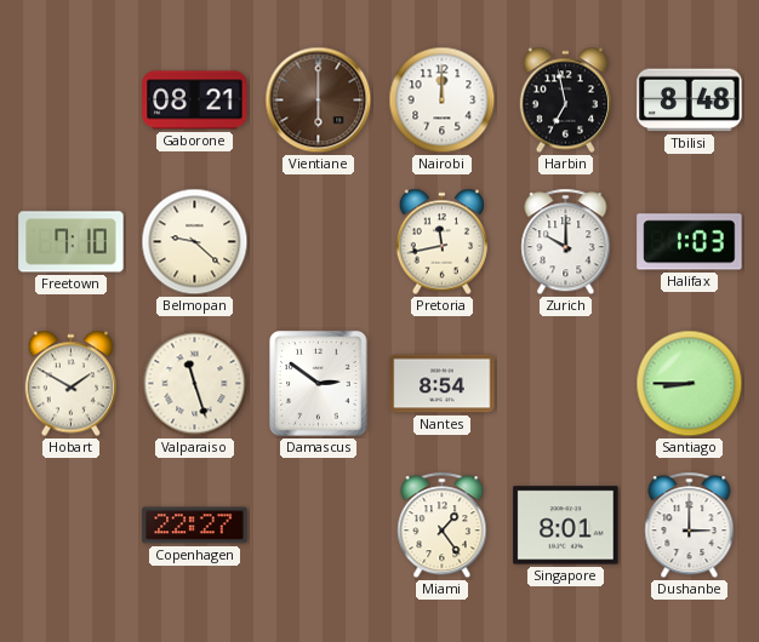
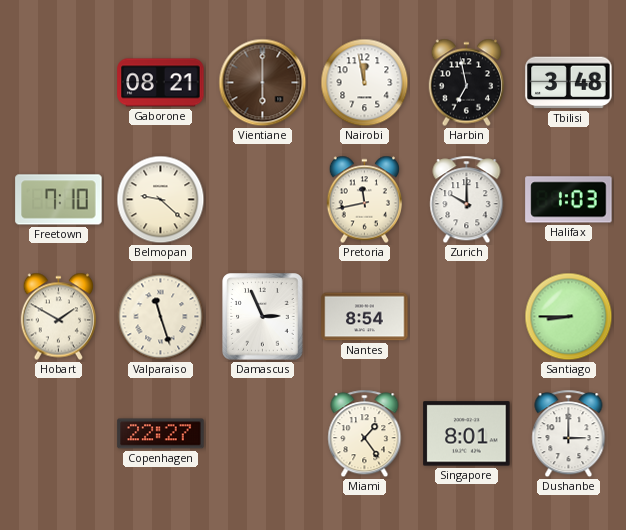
Nairobi: 12:00 -> 11:58
Tbilisi: 8:48 -> 3:48
Damascus: 2:51 -> 2:56
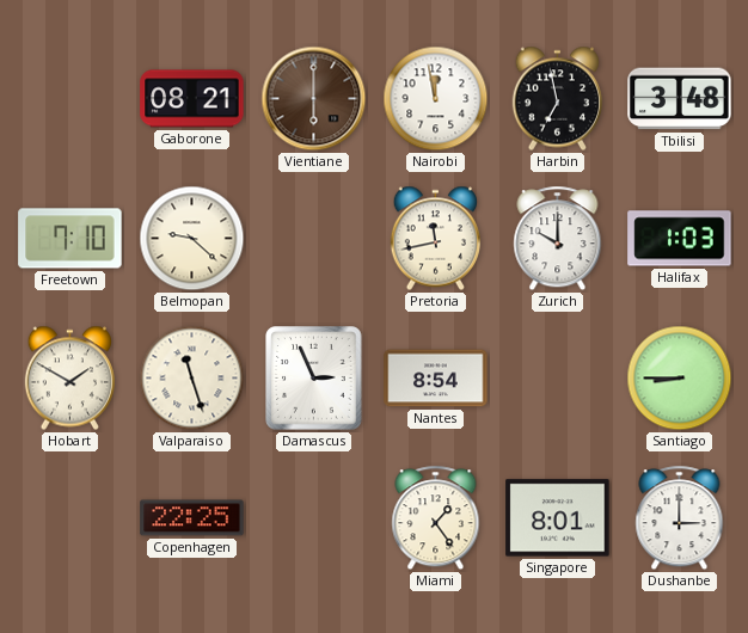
Copenhagen: 22:27 -> 22:25
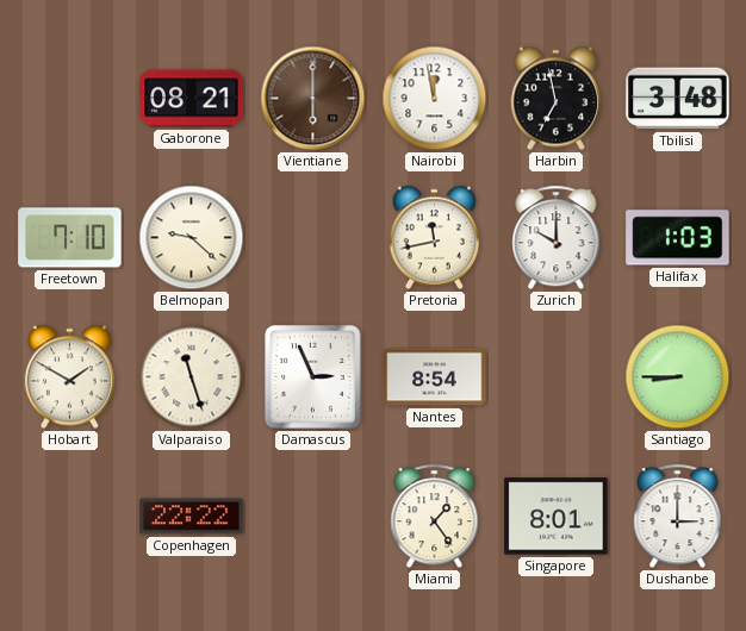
Copenhagen: 22:25 -> 22:22
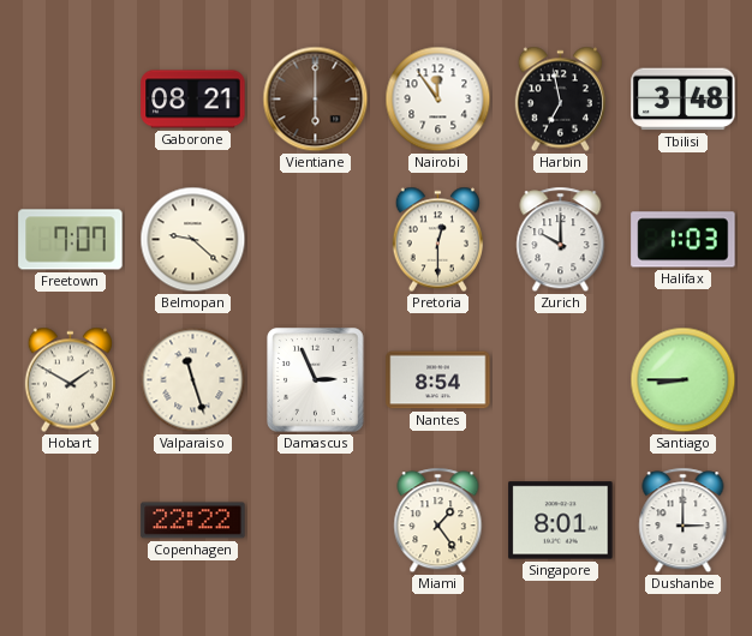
Nairobi: 11:58 -> 11:54
Freetown: 7:10 -> 7:07
Pretoria: 11:43 -> 12:30
